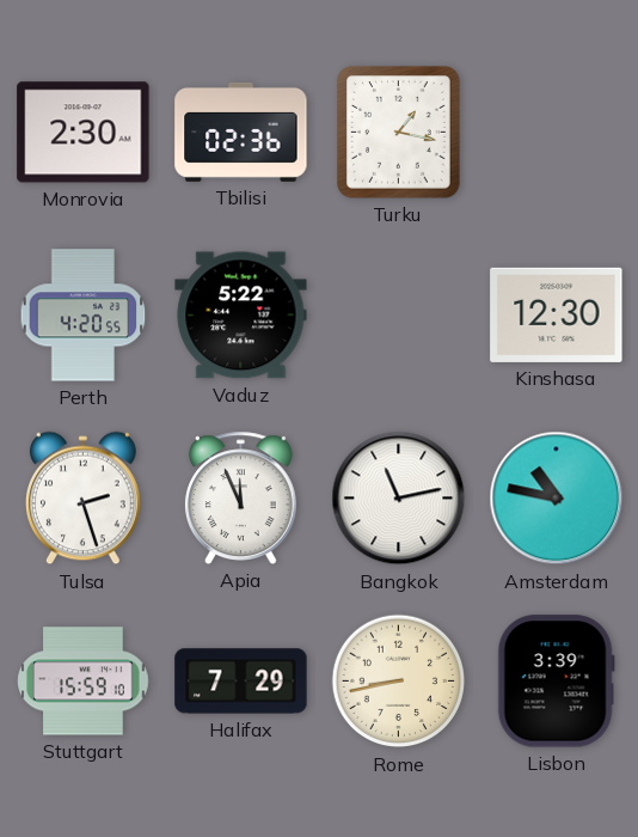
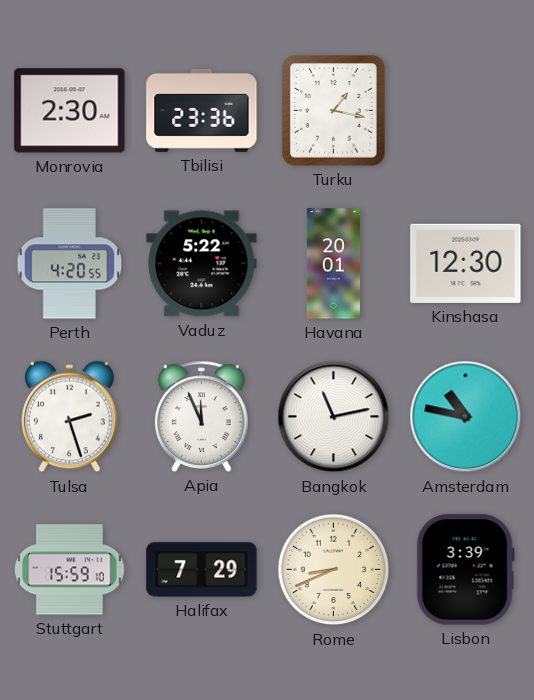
Tbilisi: 02:36 -> 23:36
Havana: none -> 20:01
Rome: 8:43 -> 8:41
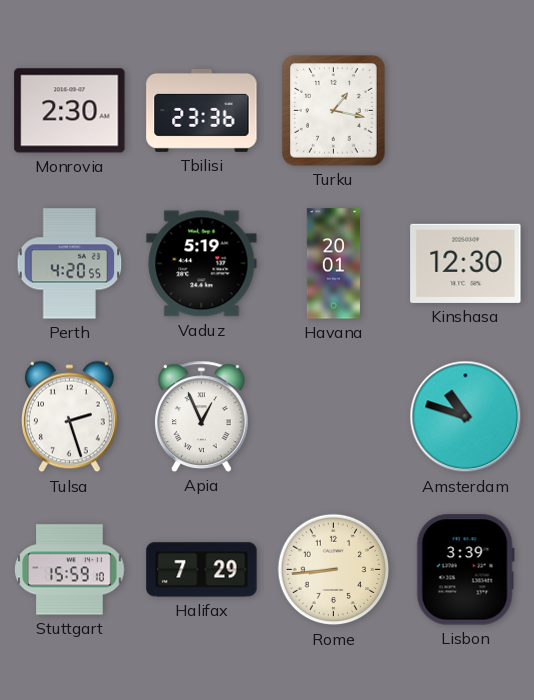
Vaduz: 5:22 -> 5:19
Apia: 11:56 -> 12:56
Bangkok: 11:13 -> none
Amsterdam: 10:47 -> 10:48
Rome: 8:41 -> 8:44
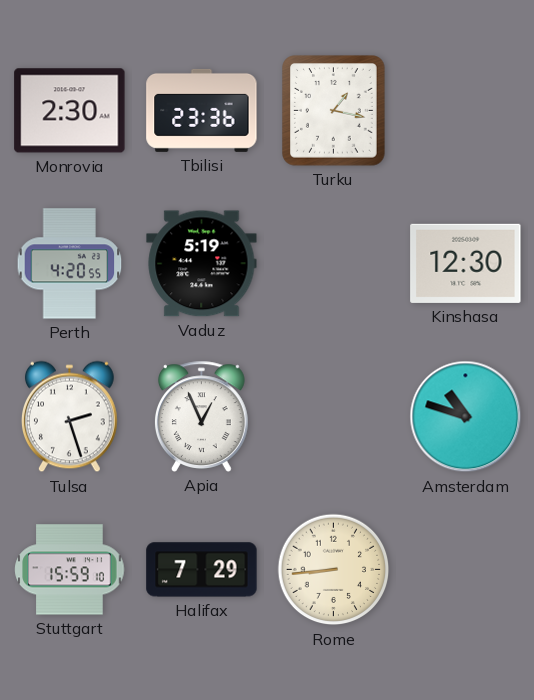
Havana: 20:01 -> none
Lisbon: 3:39 -> none
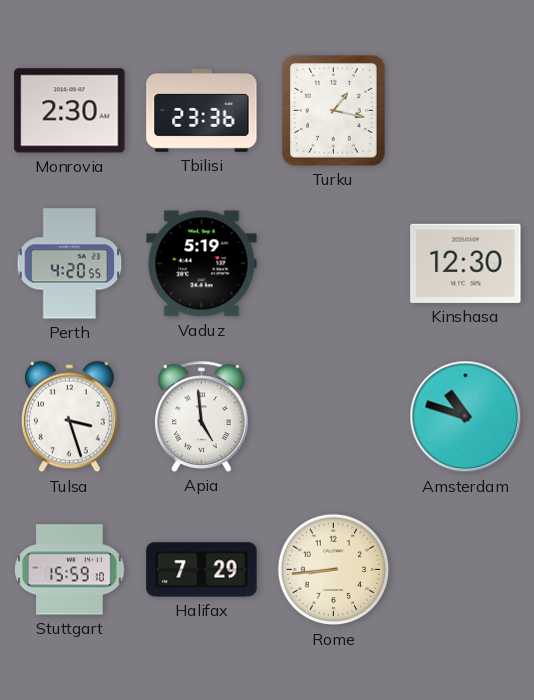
Tulsa: 2:27 -> 3:27
Apia: 12:56 -> 4:59
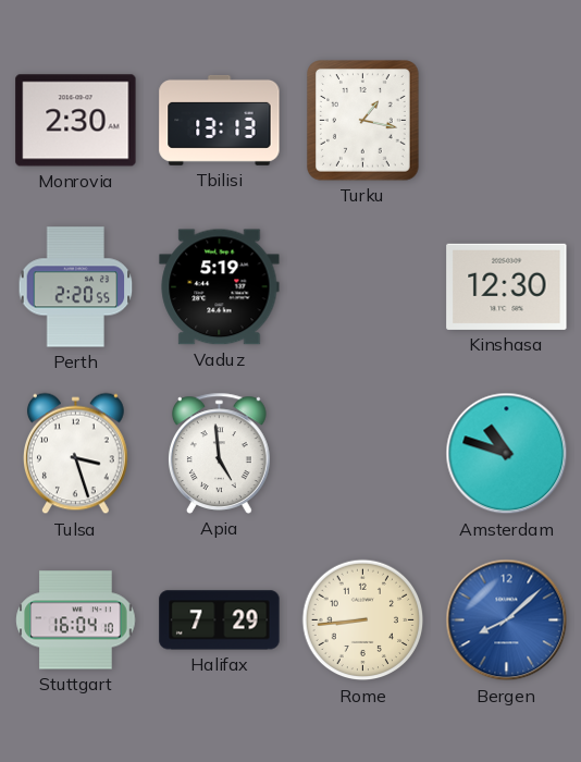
Tbilisi: 23:36 -> 13:13
Perth: 4:20 -> 2:20
Stuttgart: 15:59 -> 16:04
Bergen: none -> 8:08
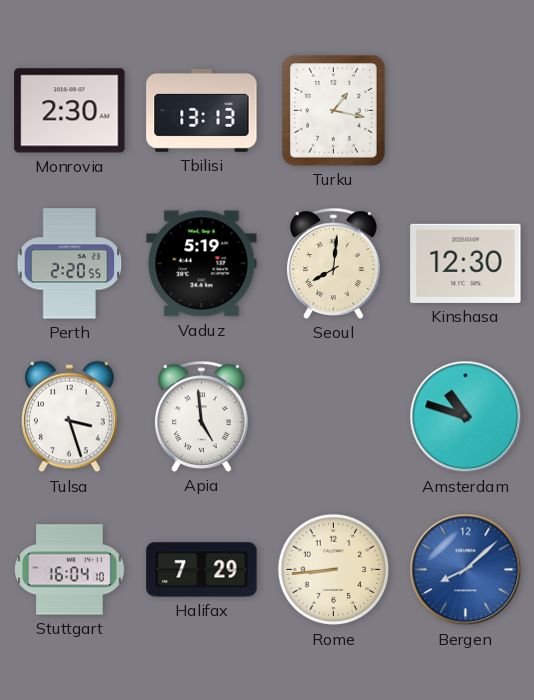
Seoul: none -> 8:01
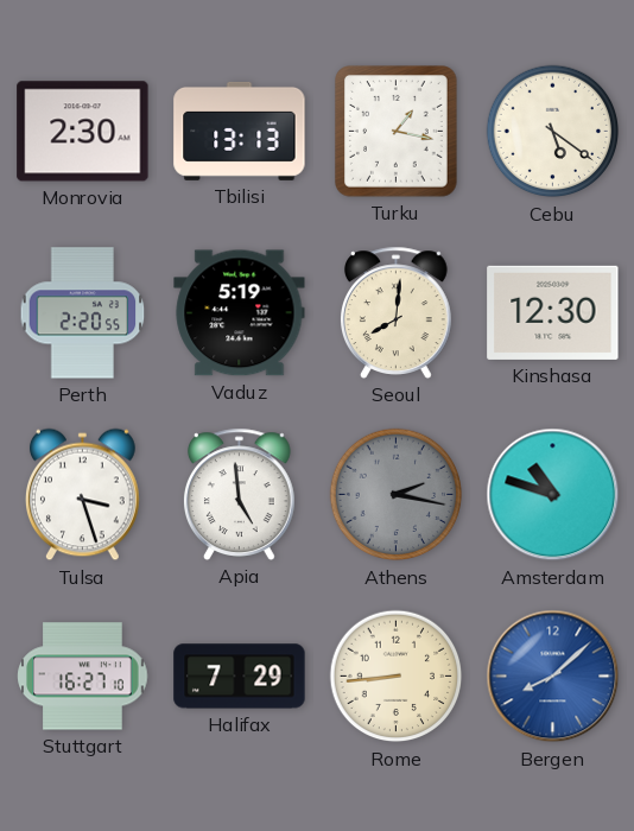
Cebu: none -> 5:21
Athens: none -> 2:17
Stuttgart: 16:04 -> 16:27
